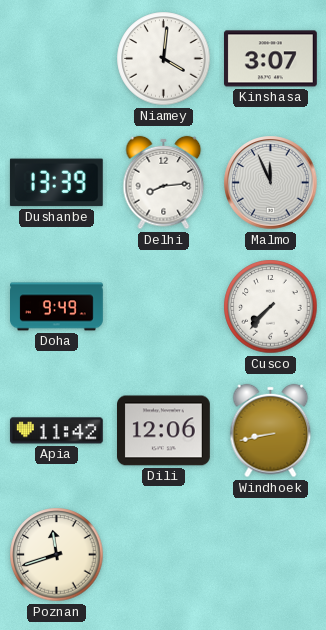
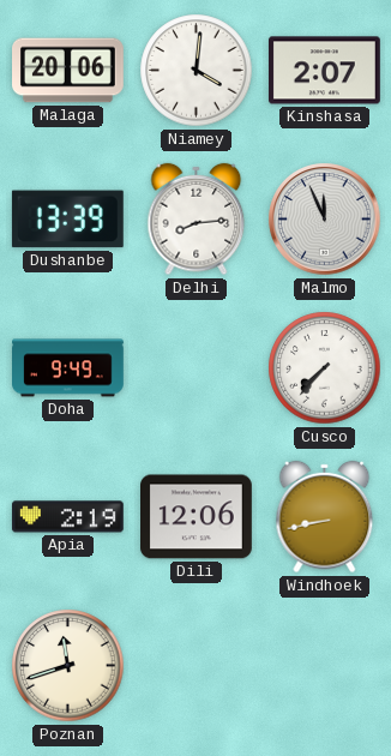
Malaga: none -> 20:06
Kinshasa: 3:07 -> 2:07
Apia: 11:42 -> 2:19
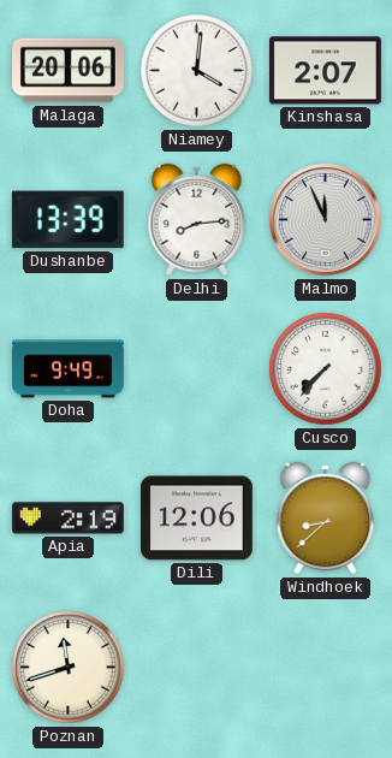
Windhoek: 8:43 -> 8:38
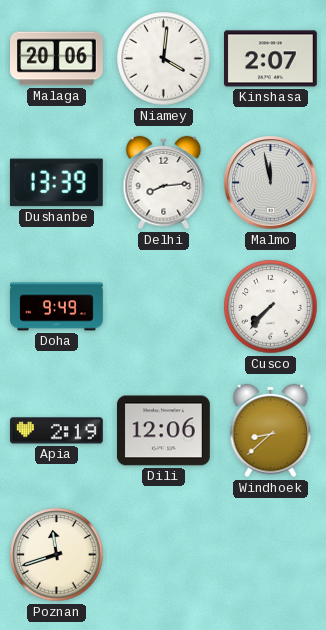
Malmo: 11:56 -> 11:58
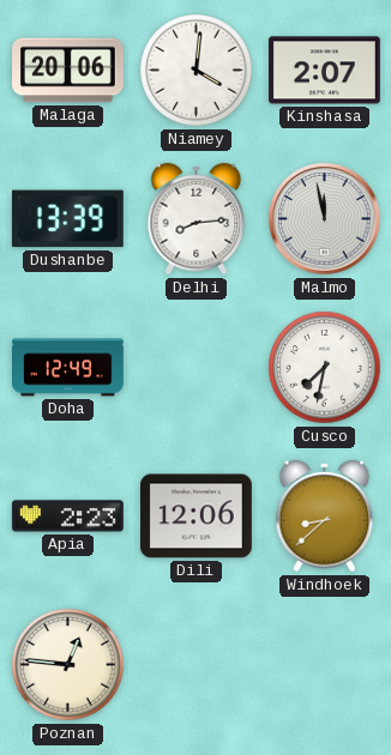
Doha: 9:49 -> 12:49
Cusco: 7:37 -> 7:32
Apia: 2:19 -> 2:23
Poznan: 11:42 -> 12:46
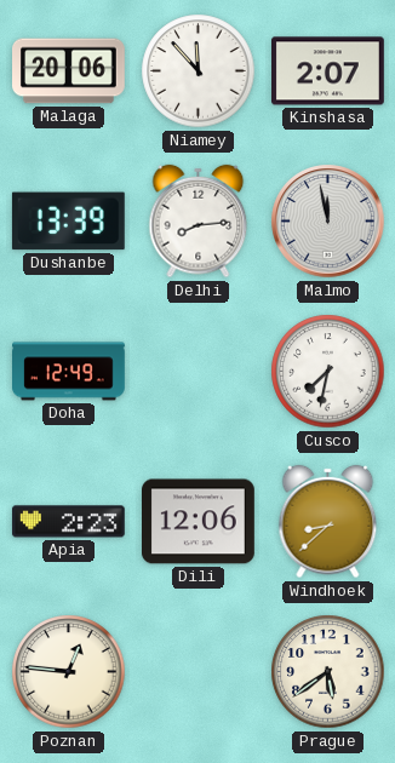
Niamey: 4:01 -> 11:53
Prague: none -> 5:39
